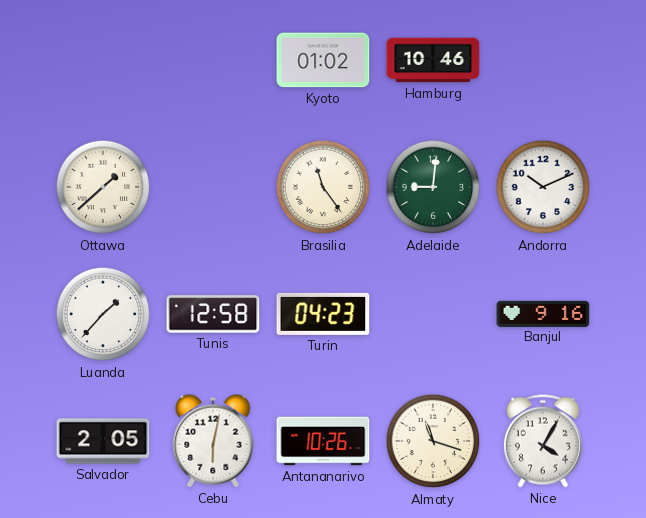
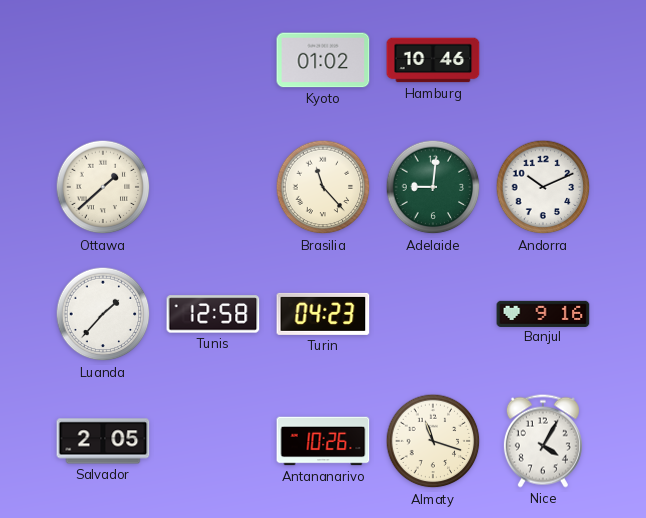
Brasilia: 11:24 -> 11:23
Cebu: 6:02 -> none
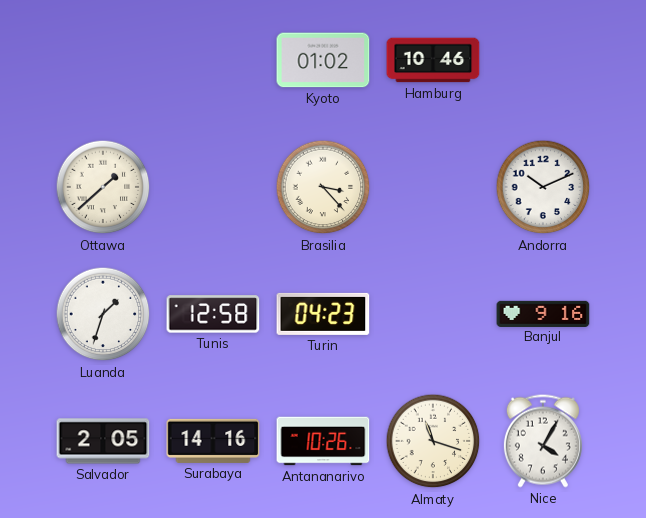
Brasilia: 11:23 -> 3:23
Adelaide: 9:01 -> none
Luanda: 1:37 -> 1:33
Surabaya: none -> 14:16
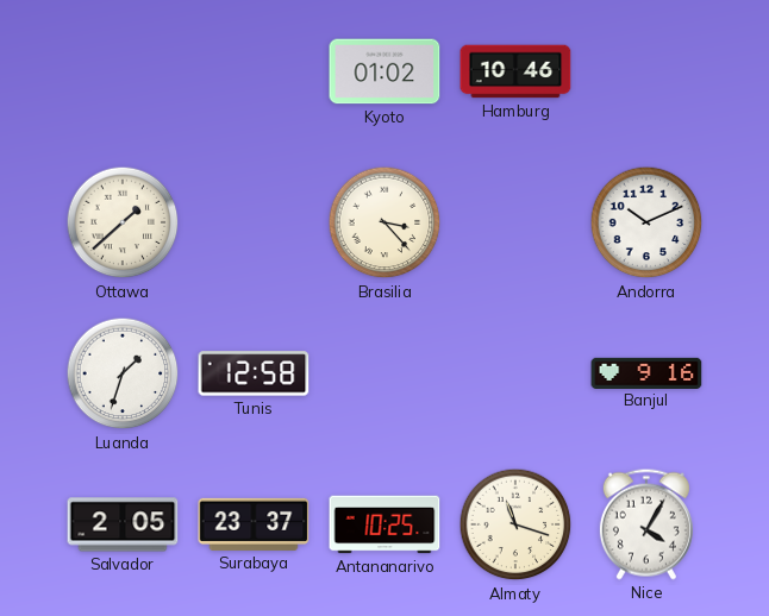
Turin: 04:23 -> none
Surabaya: 14:16 -> 23:37
Antananarivo: 10:26 -> 10:25
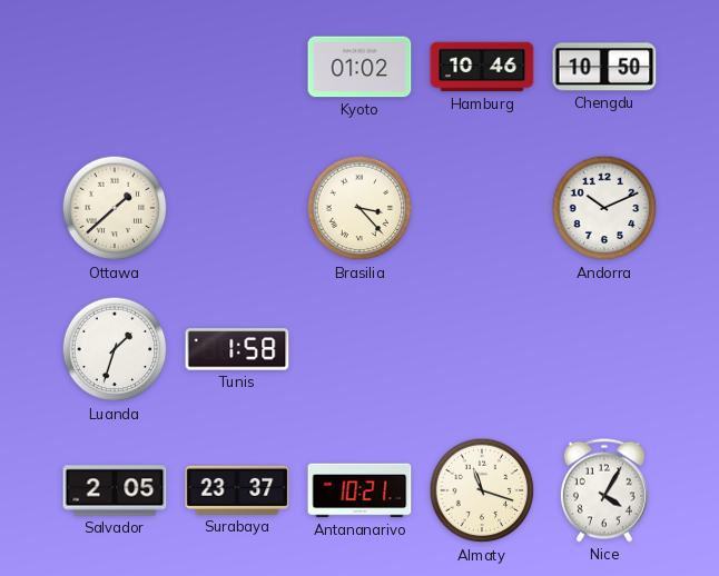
Chengdu: none -> 10:50
Tunis: 12:58 -> 1:58
Banjul: 9:16 -> none
Antananarivo: 10:25 -> 10:21
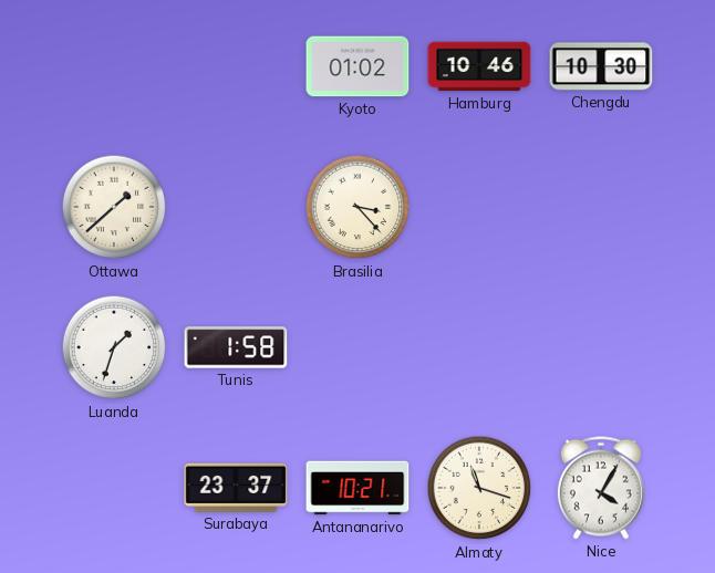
Chengdu: 10:50 -> 10:30
Andorra: 10:11 -> none
Salvador: 2:05 -> none
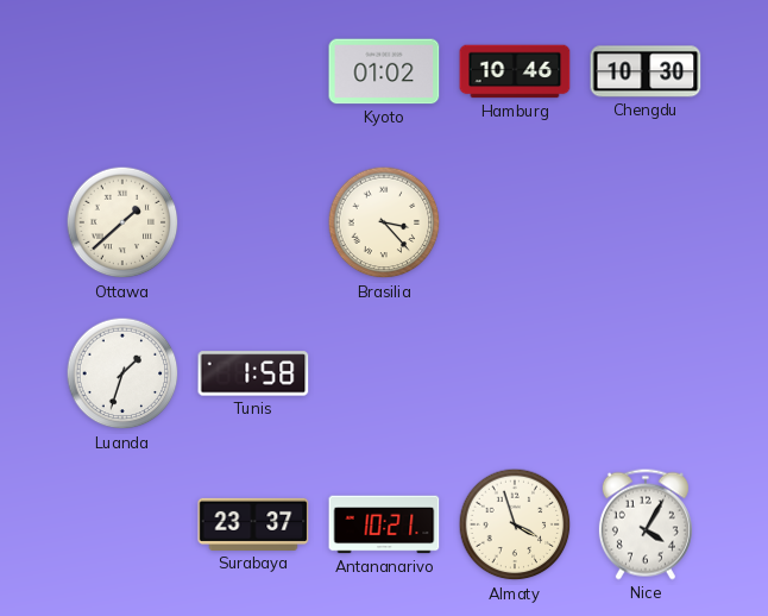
Almaty: 11:18 -> 3:57
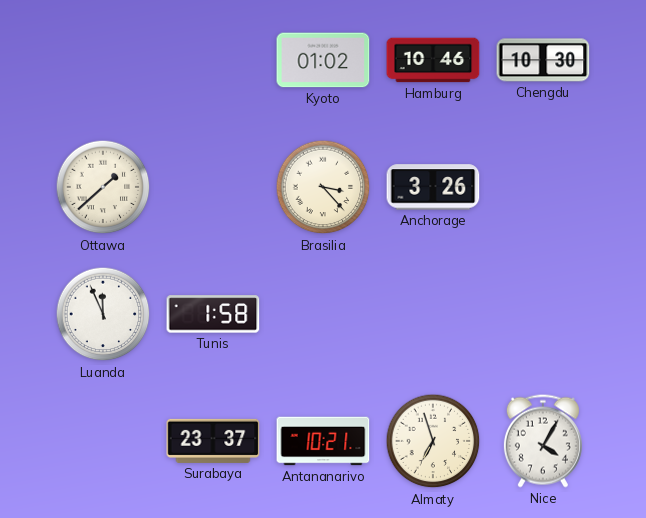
Anchorage: none -> 3:26
Luanda: 1:33 -> 11:56
Almaty: 3:57 -> 6:57
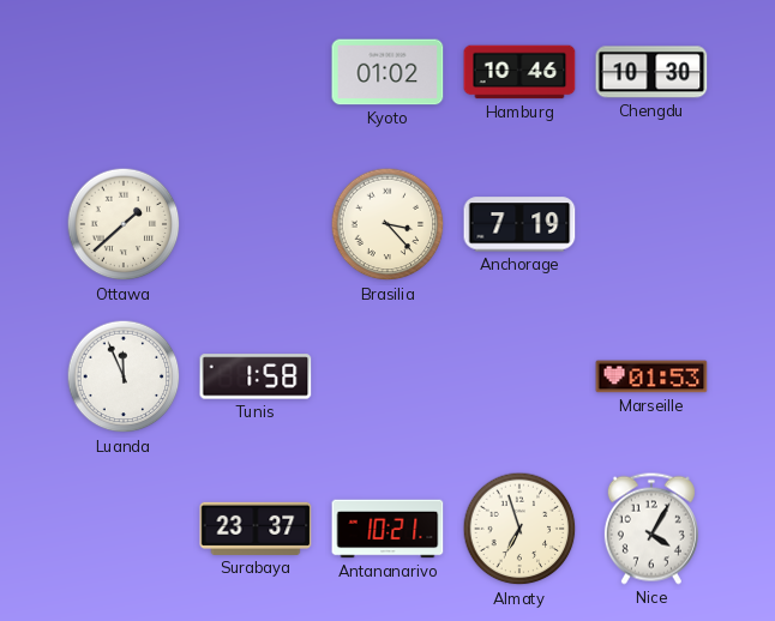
Anchorage: 3:26 -> 7:19
Marseille: none -> 01:53
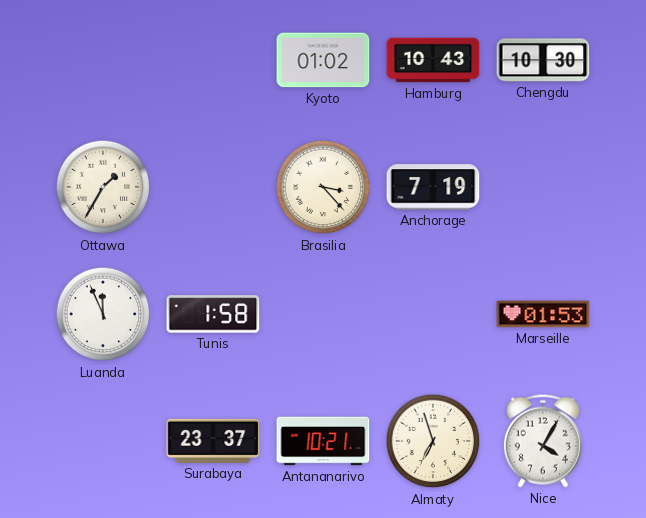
Hamburg: 10:46 -> 10:43
Ottawa: 1:38 -> 1:35
